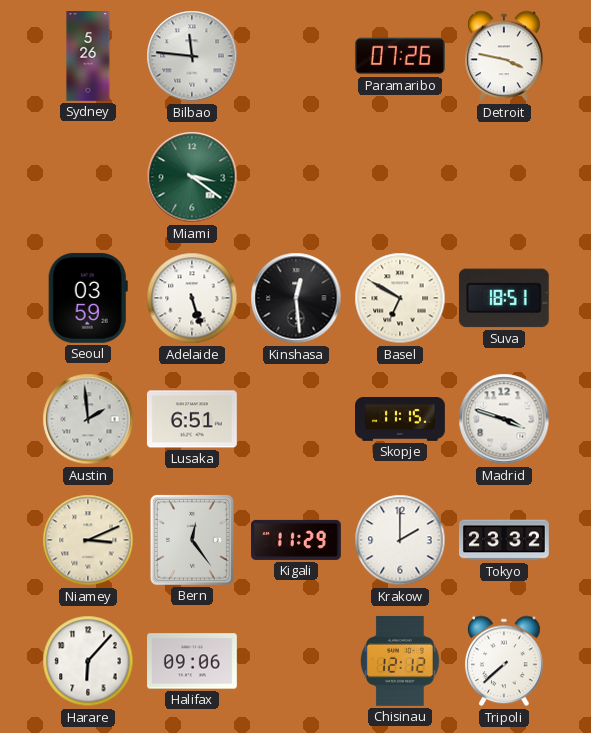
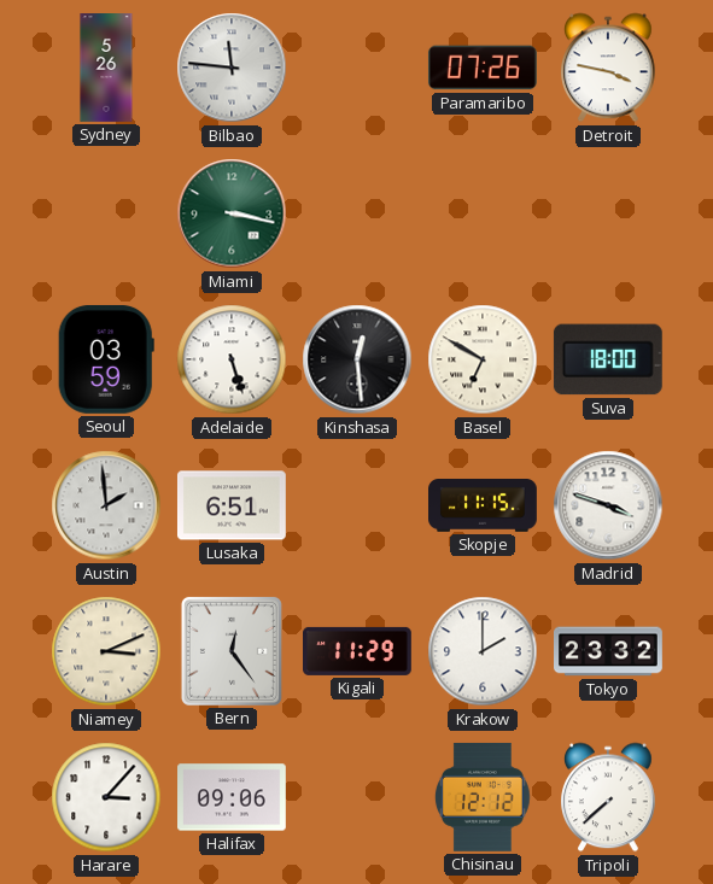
Miami: 3:21 -> 3:17
Suva: 18:51 -> 18:00
Harare: 6:07 -> 3:07
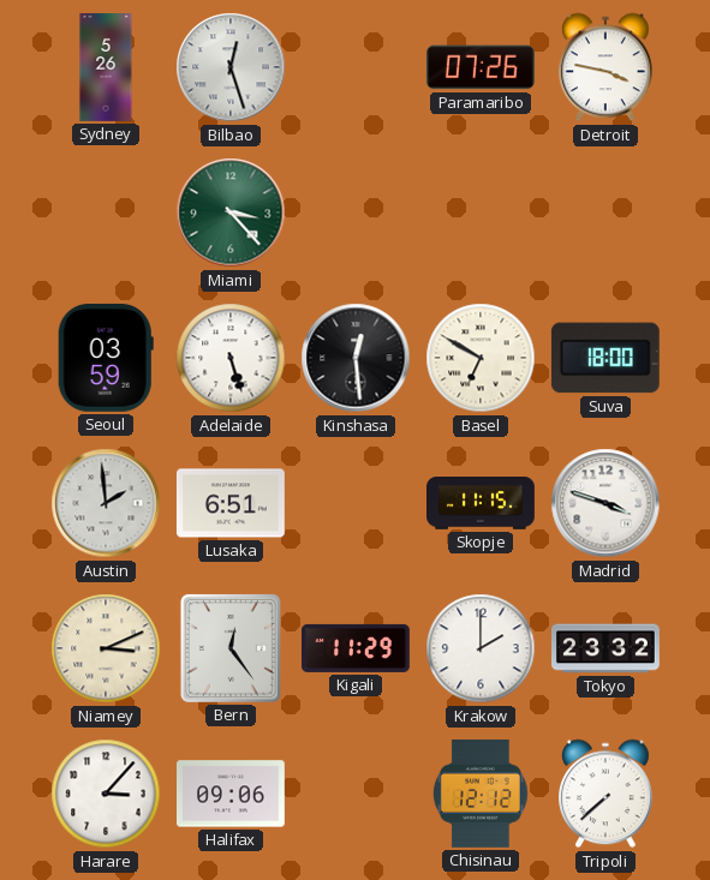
Bilbao: 11:46 -> 12:27
Miami: 3:17 -> 3:23
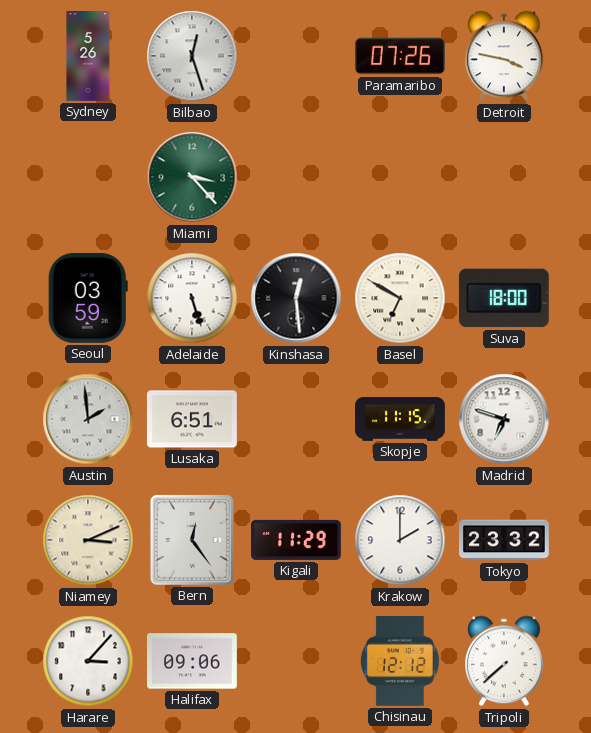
Madrid: 3:48 -> 6:48
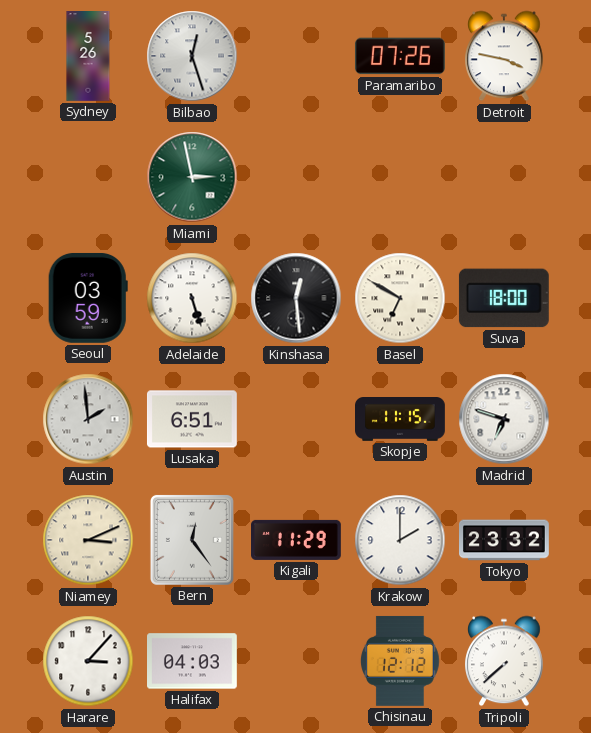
Miami: 3:23 -> 2:58
Halifax: 09:06 -> 04:03
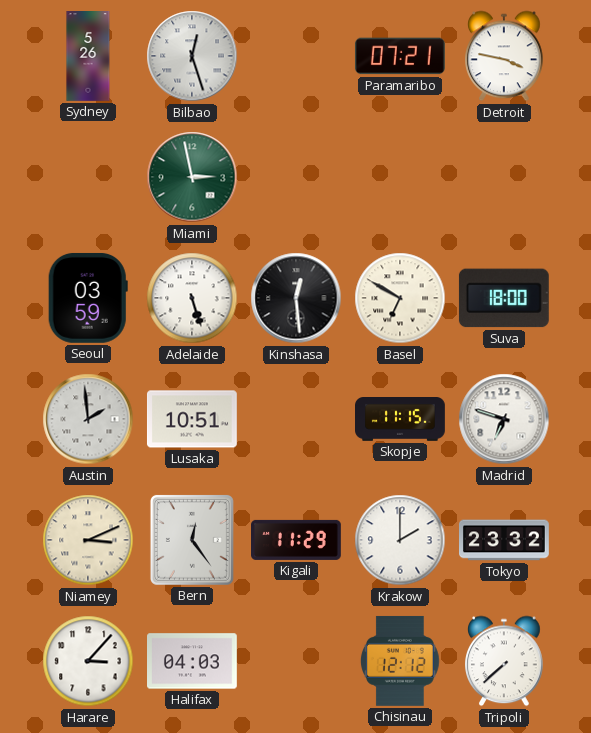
Paramaribo: 07:26 -> 07:21
Lusaka: 6:51 -> 10:51
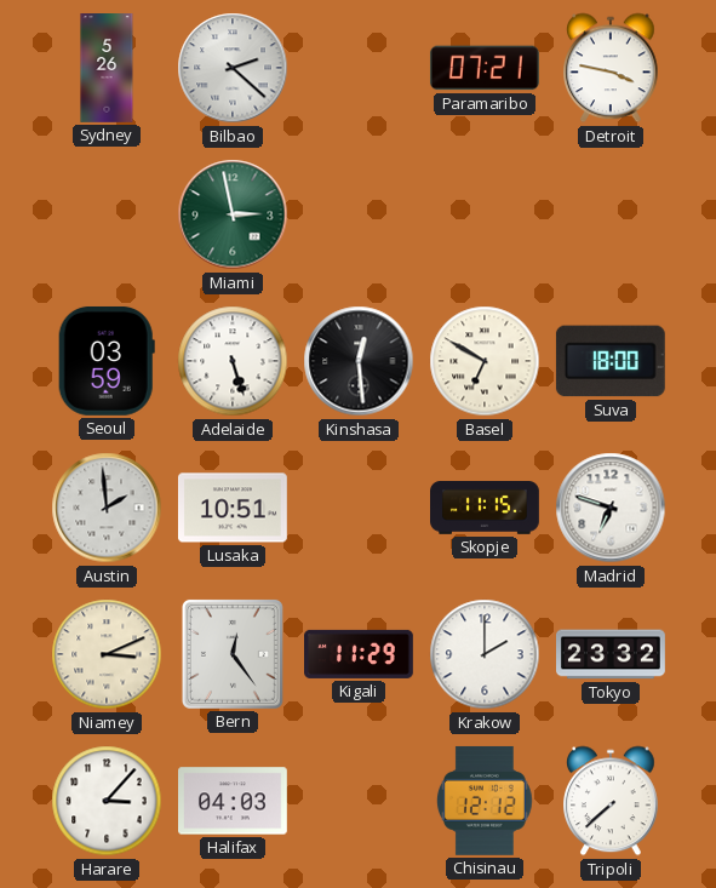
Bilbao: 12:27 -> 2:22
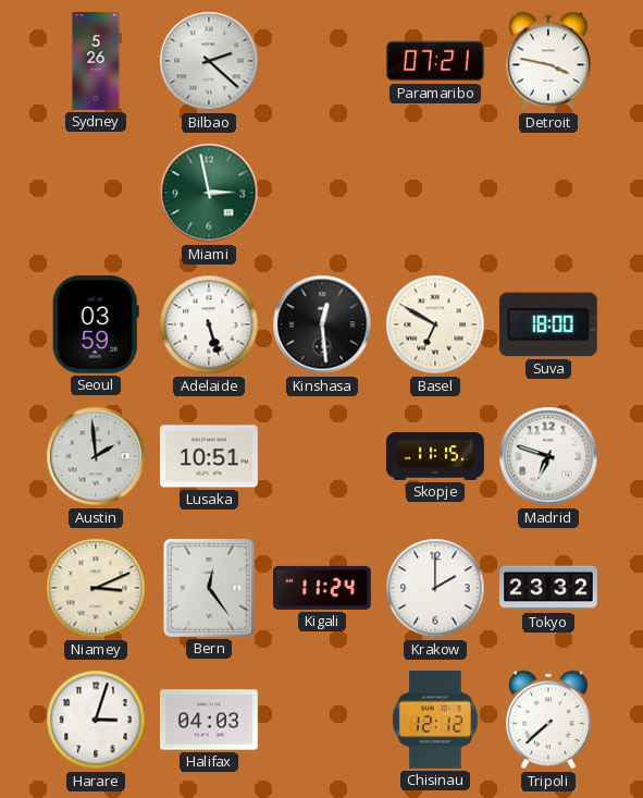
Kigali: 11:29 -> 11:24
Harare: 3:07 -> 3:03
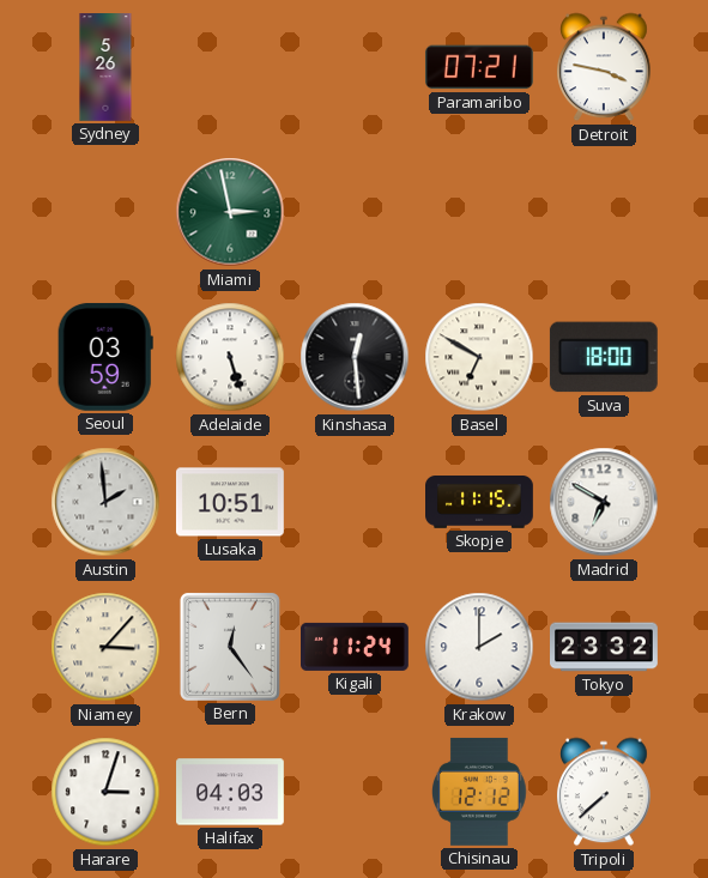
Bilbao: 2:22 -> none
Madrid: 6:48 -> 6:50
Niamey: 3:11 -> 3:07
